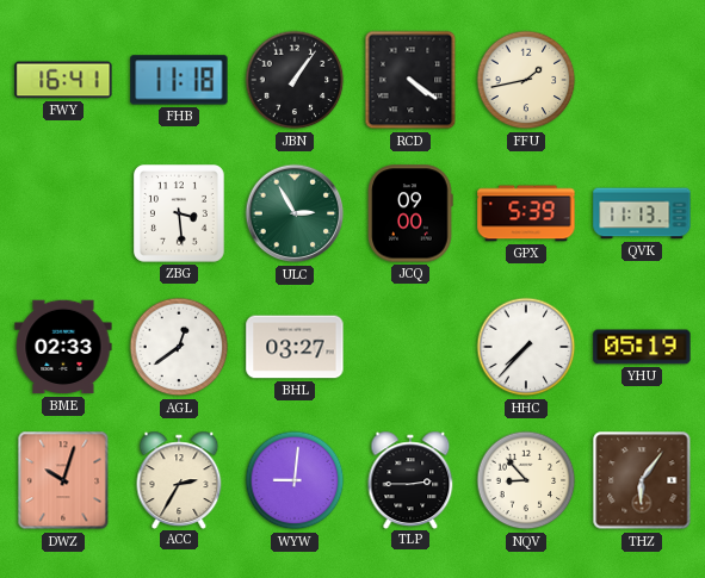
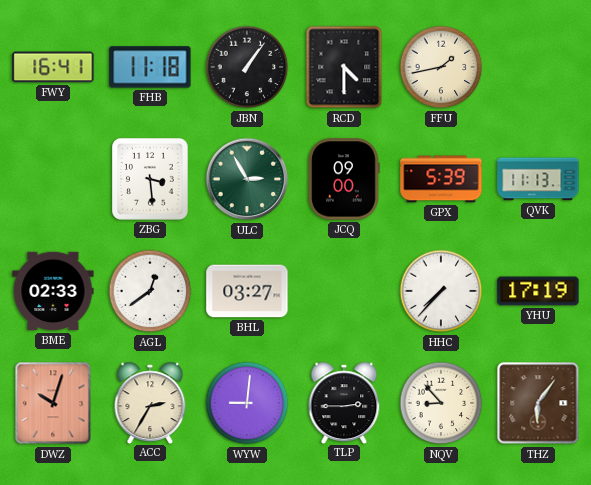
RCD: 4:21 -> 4:30
YHU: 05:19 -> 17:19
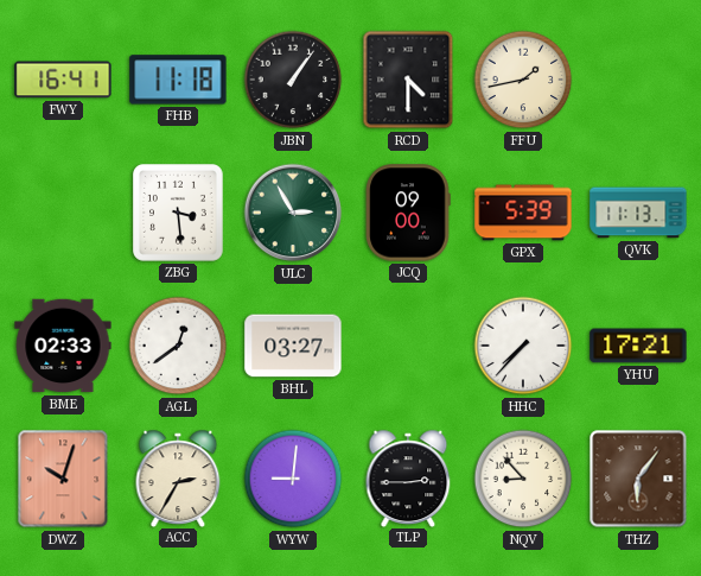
YHU: 17:19 -> 17:21
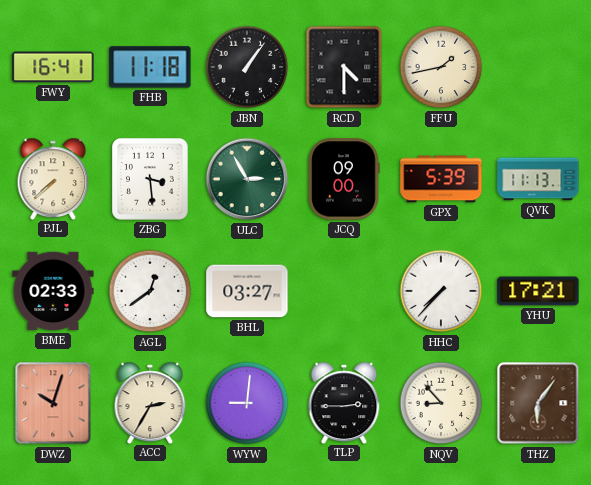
PJL: none -> 7:38
